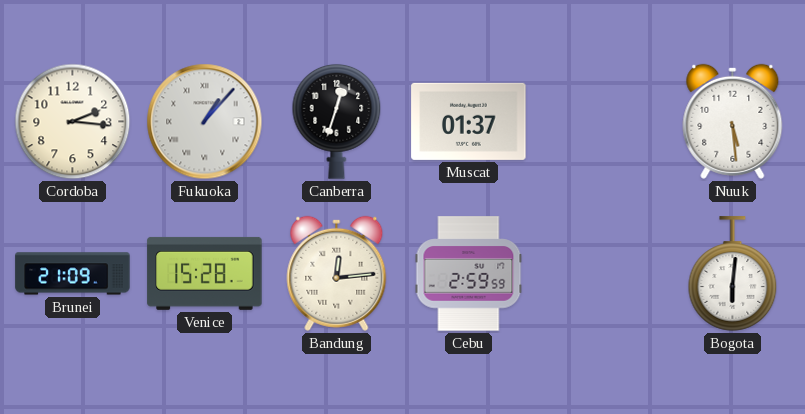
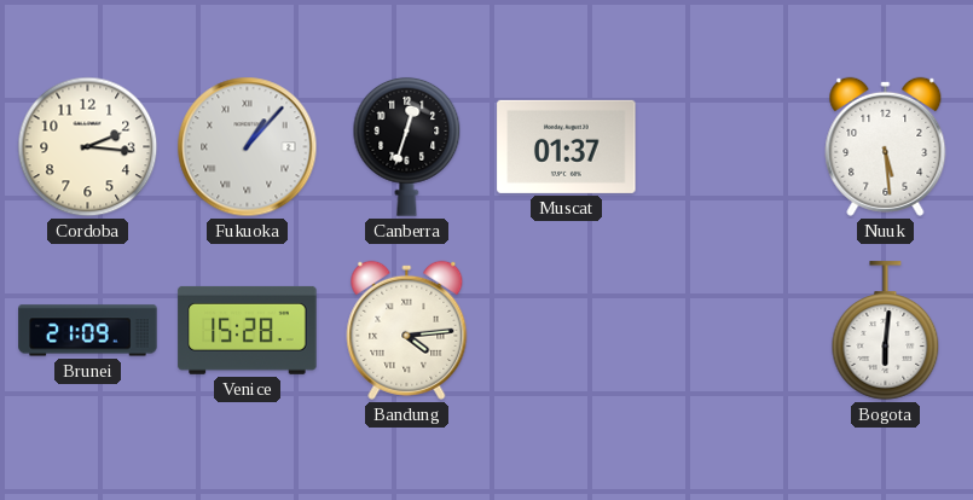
Bandung: 12:14 -> 4:14
Cebu: 2:59 -> none
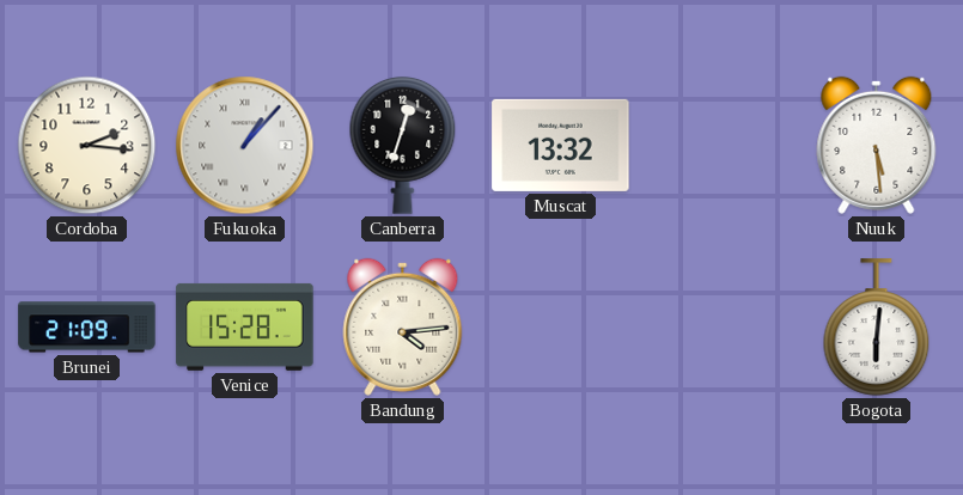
Muscat: 01:37 -> 13:32
